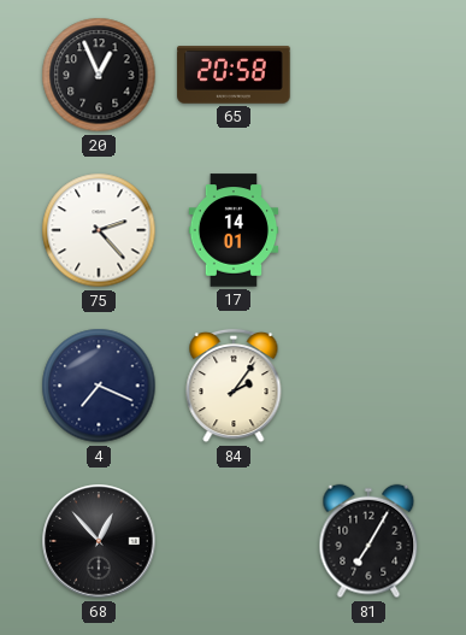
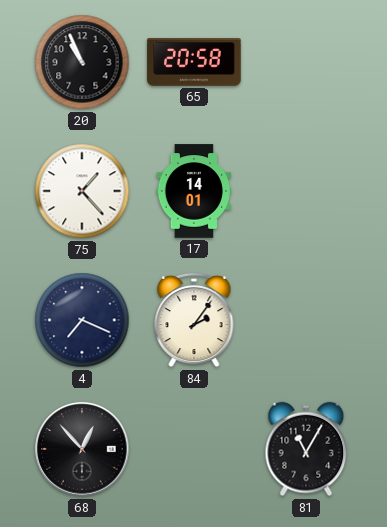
20: 12:56 -> 10:56
75: 2:23 -> 1:23
81: 7:05 -> 11:05
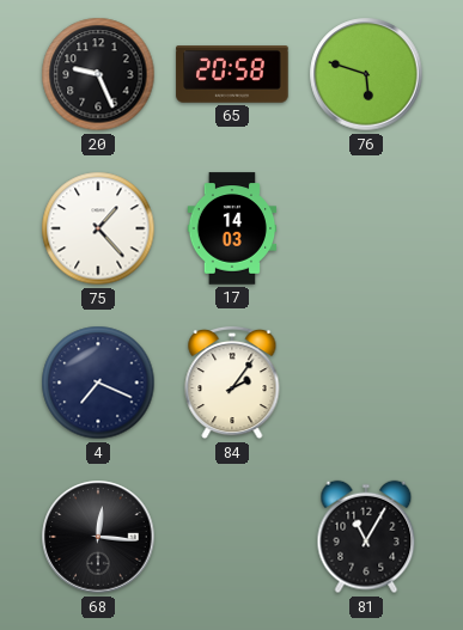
20: 10:56 -> 9:26
76: none -> 5:48
17: 14:01 -> 14:03
68: 12:53 -> 12:16
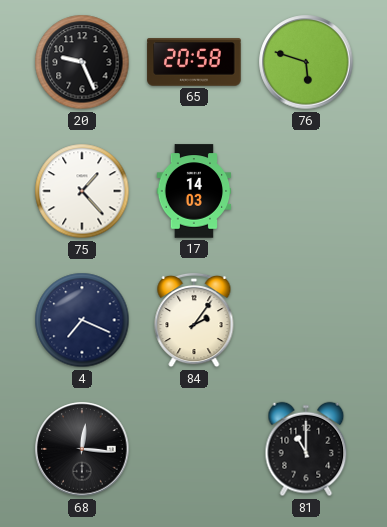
81: 11:05 -> 11:00
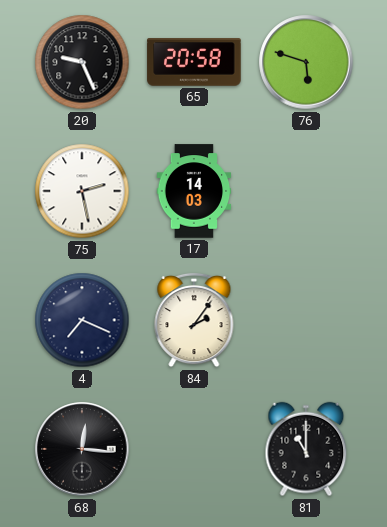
75: 1:23 -> 2:28
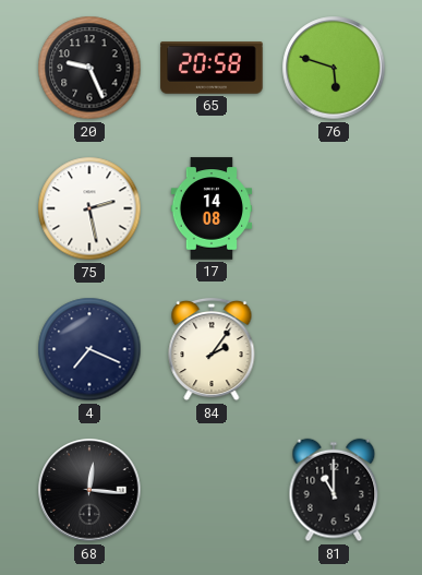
17: 14:03 -> 14:08
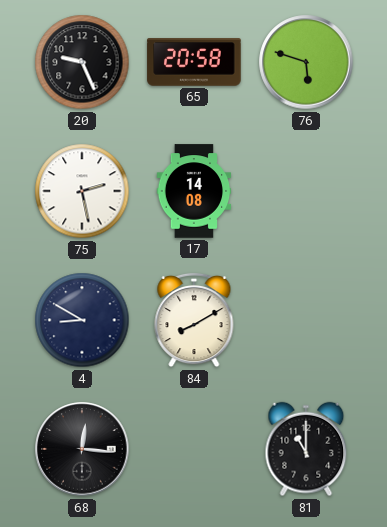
4: 7:19 -> 8:50
84: 2:06 -> 8:10
